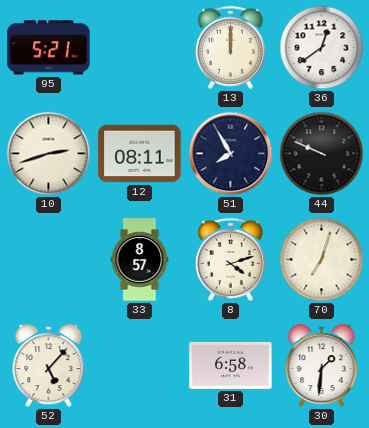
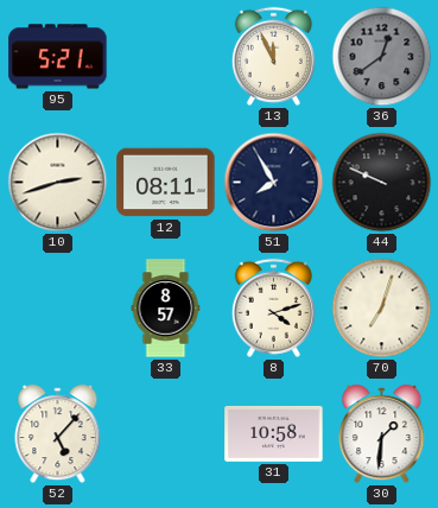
13: 12:00 -> 11:56
36 dial: white -> grey
31: 6:58 -> 10:58
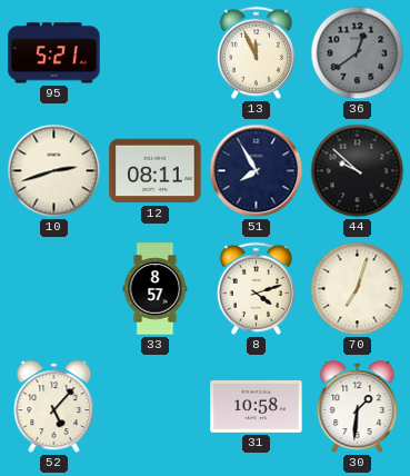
44: 9:49 -> 9:52
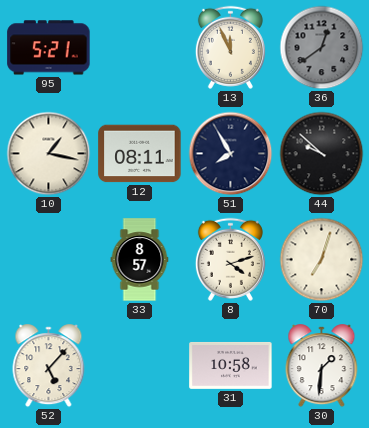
10: 2:42 -> 1:17
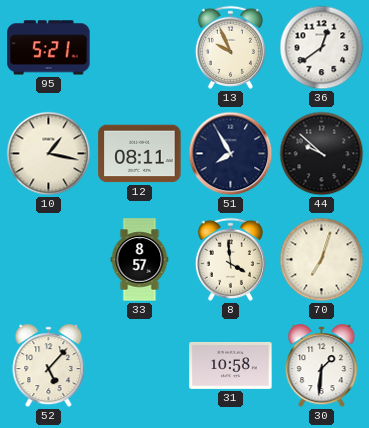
13: 11:56 -> 9:56
36 dial: grey -> white
8: 4:12 -> 3:59
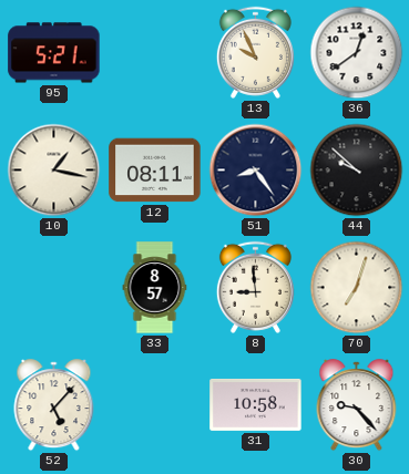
51: 7:55 -> 8:24
8: 3:59 -> 8:59
30: 1:31 -> 9:23
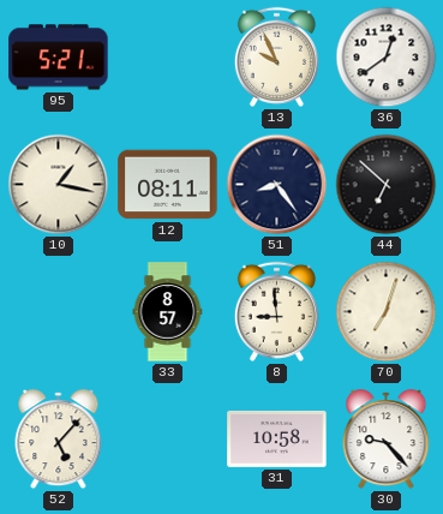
44: 9:52 -> 6:52
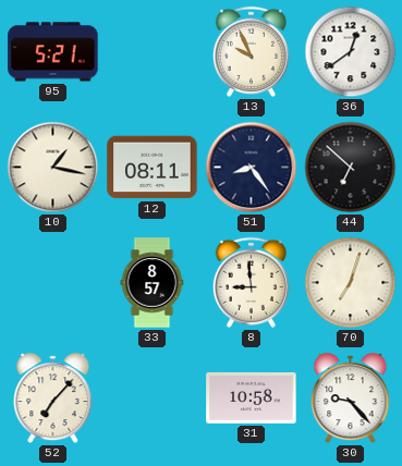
52: 5:07 -> 7:07
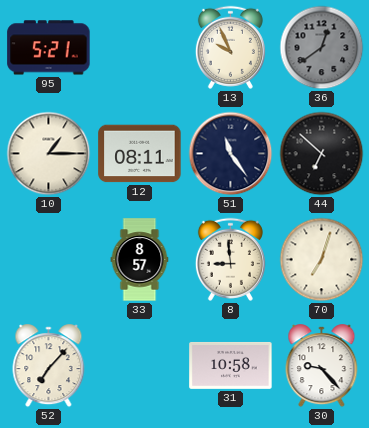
36 dial: white -> grey
10: 1:17 -> 1:15
51: 8:24 -> 11:24
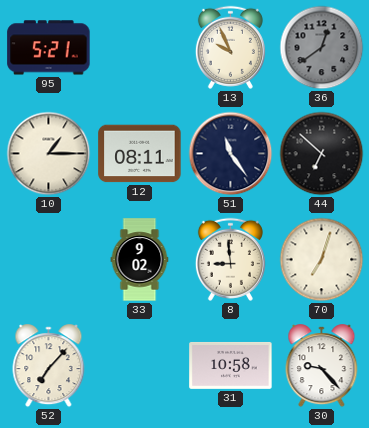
33: 8:57 -> 9:02
